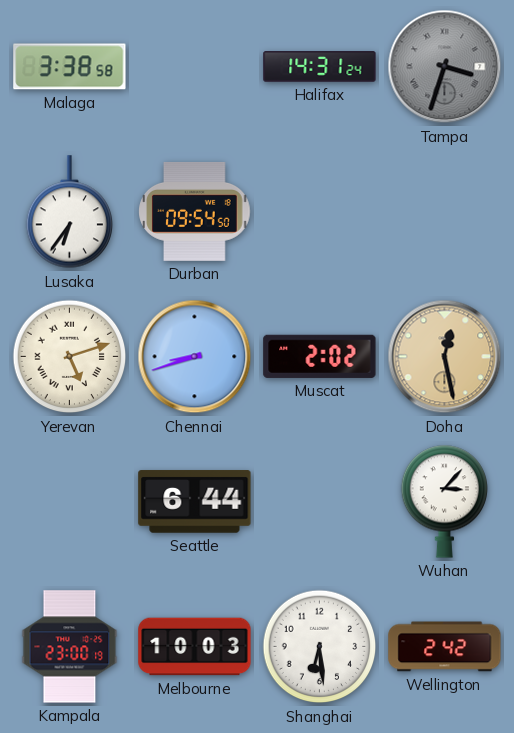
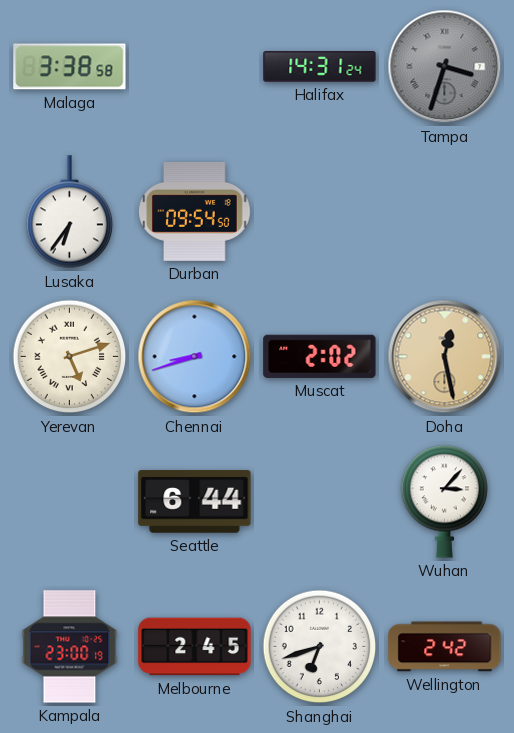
Melbourne: 10:03 -> 2:45
Shanghai: 6:29 -> 6:42
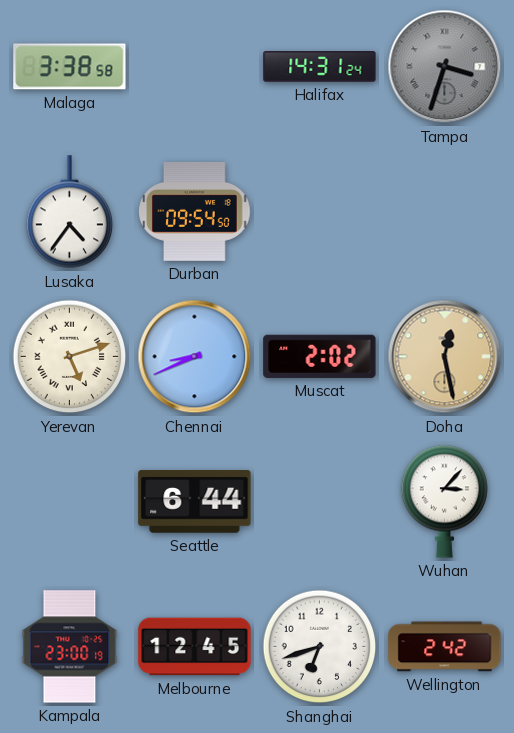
Lusaka: 6:36 -> 4:36
Chennai: 8:42 -> 8:41
Melbourne: 2:45 -> 12:45
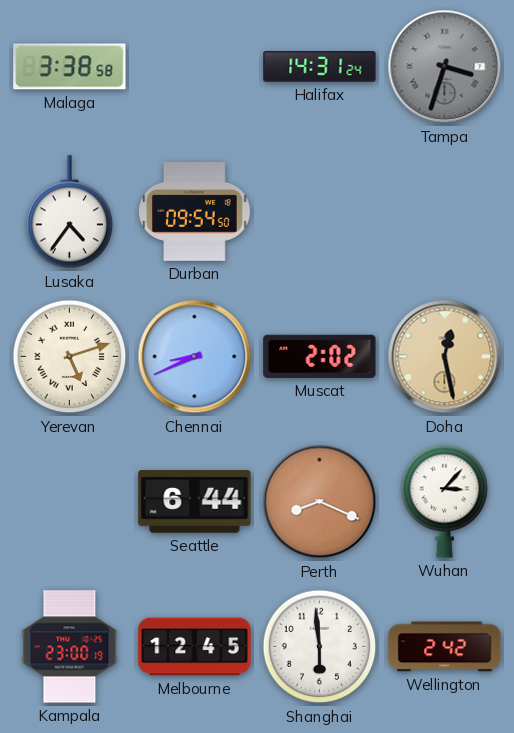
Perth: none -> 8:19
Shanghai: 6:42 -> 5:59
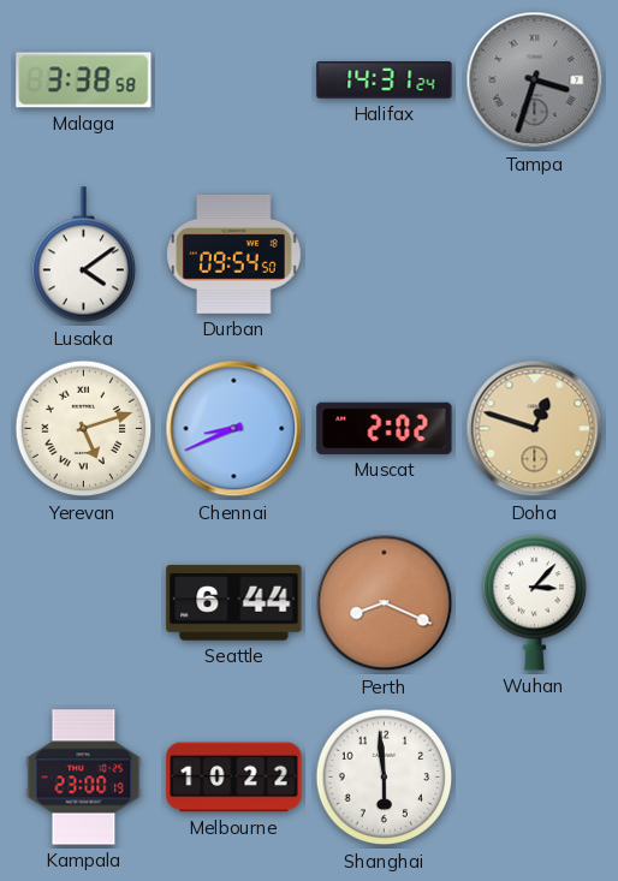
Lusaka: 4:36 -> 4:09
Doha: 12:28 -> 12:48
Melbourne: 12:45 -> 10:22
Wellington: 2:42 -> none
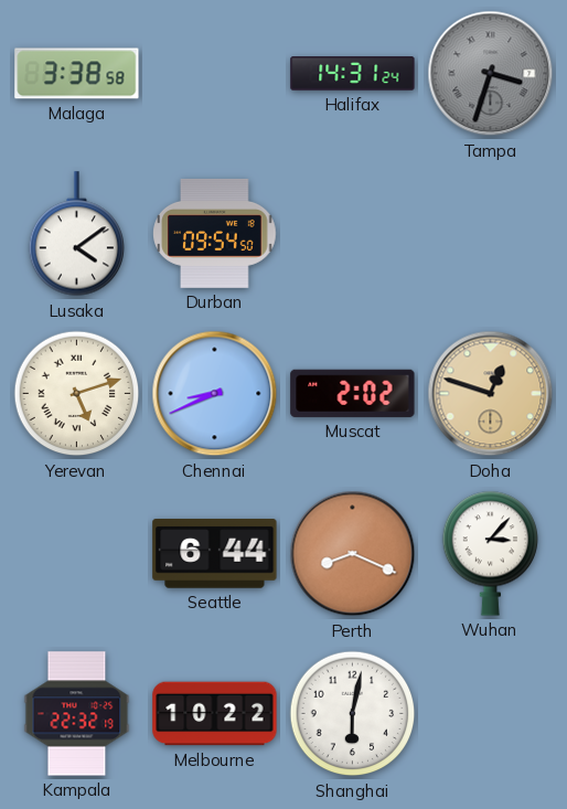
Kampala: 23:00 -> 22:32
Shanghai: 5:59 -> 6:02
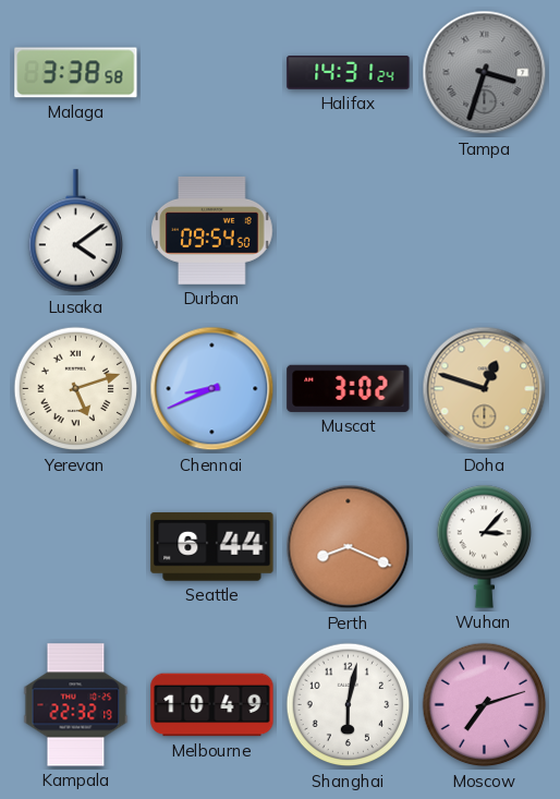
Muscat: 2:02 -> 3:02
Melbourne: 10:22 -> 10:49
Moscow: none -> 7:12
